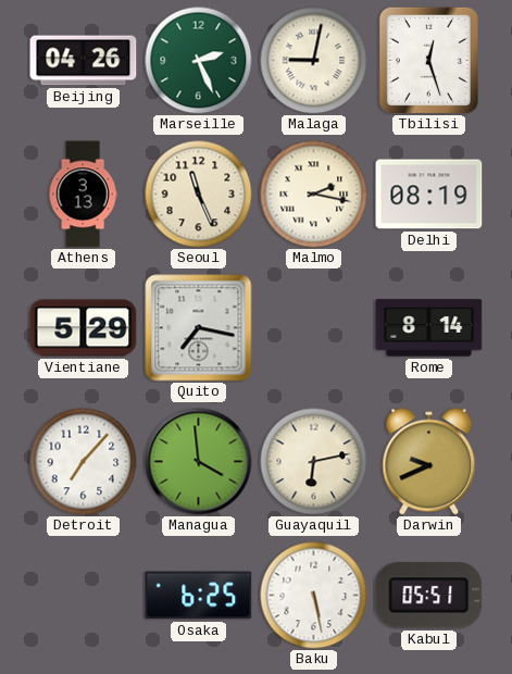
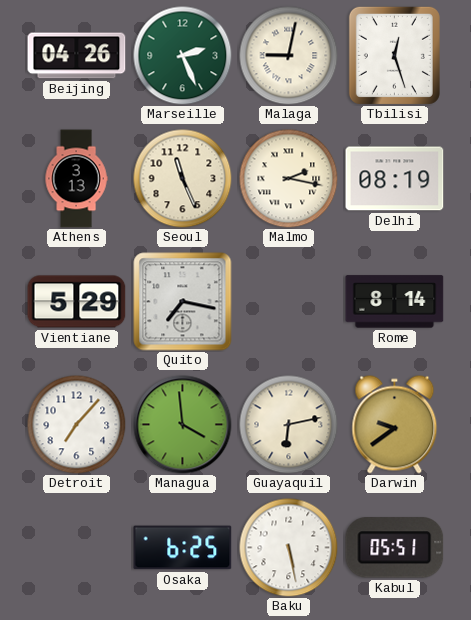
Darwin: 9:41 -> 9:39
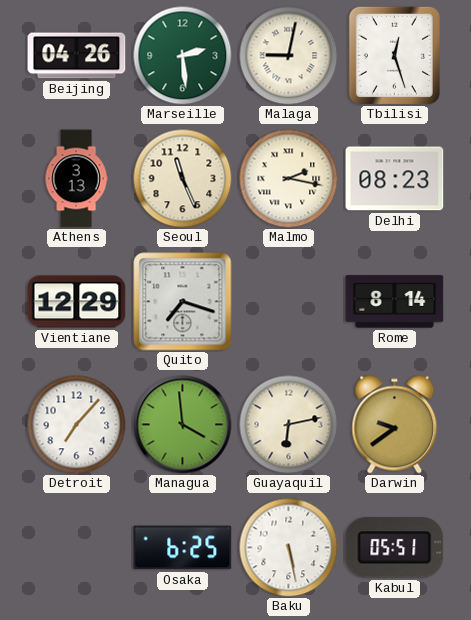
Marseille: 2:26 -> 2:29
Delhi: 08:19 -> 08:23
Vientiane: 5:29 -> 12:29
Quito: 7:17 -> 7:18
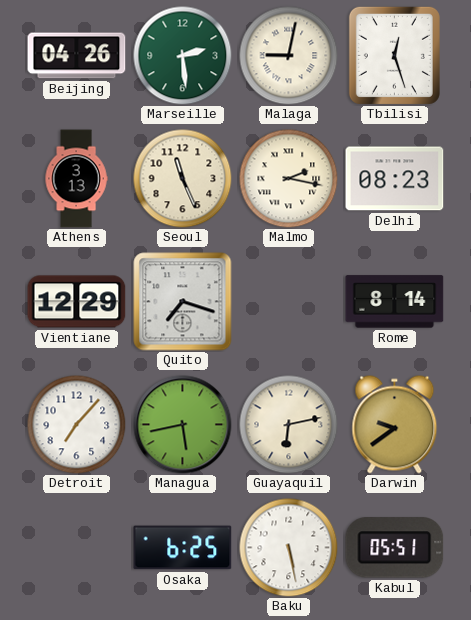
Managua: 3:59 -> 5:43
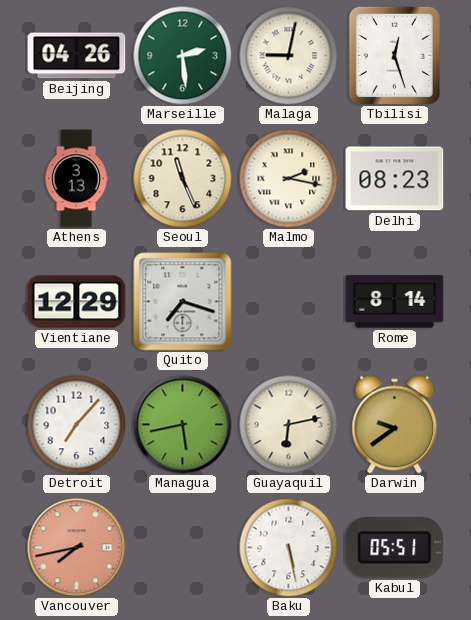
Vancouver: none -> 7:43
Osaka: 6:25 -> none
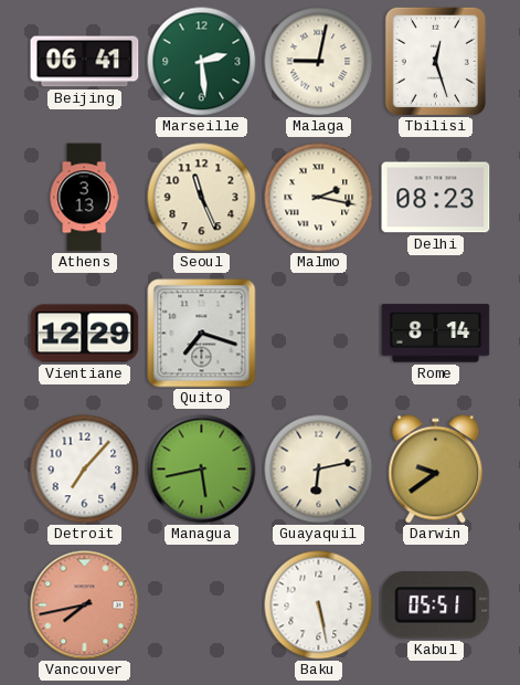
Beijing: 04:26 -> 06:41
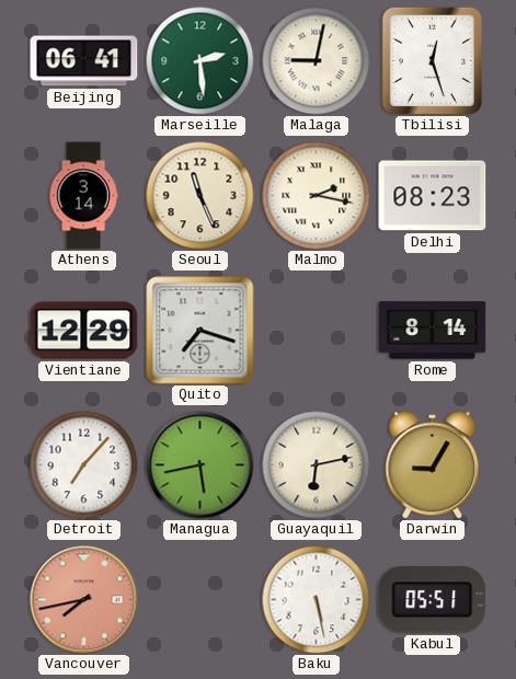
Athens: 3:13 -> 3:14
Darwin: 9:39 -> 9:05
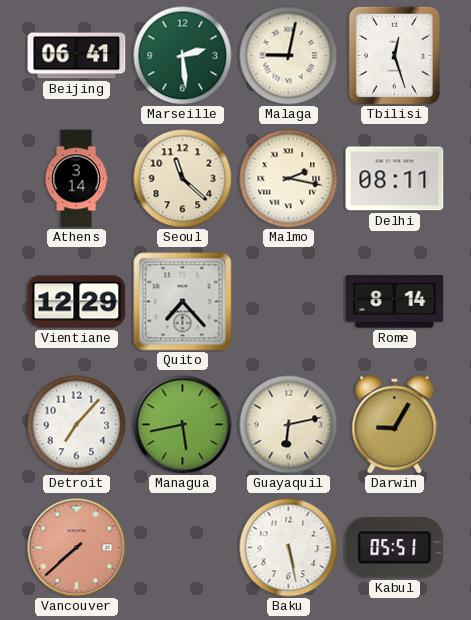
Seoul: 11:26 -> 11:22
Delhi: 08:23 -> 08:11
Quito: 7:18 -> 7:23
Vancouver: 7:43 -> 7:38
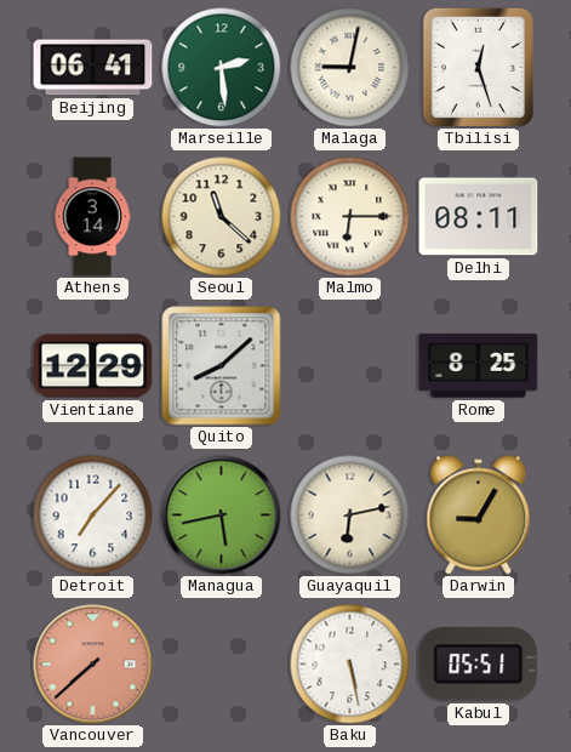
Malmo: 2:17 -> 6:15
Quito: 7:23 -> 8:08
Rome: 8:14 -> 8:25
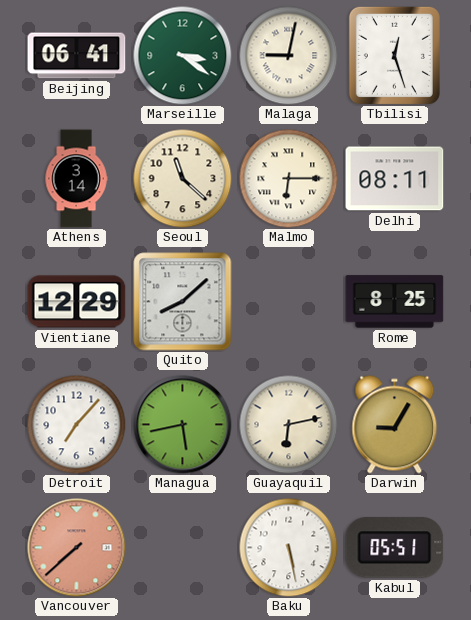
Marseille: 2:29 -> 3:21
